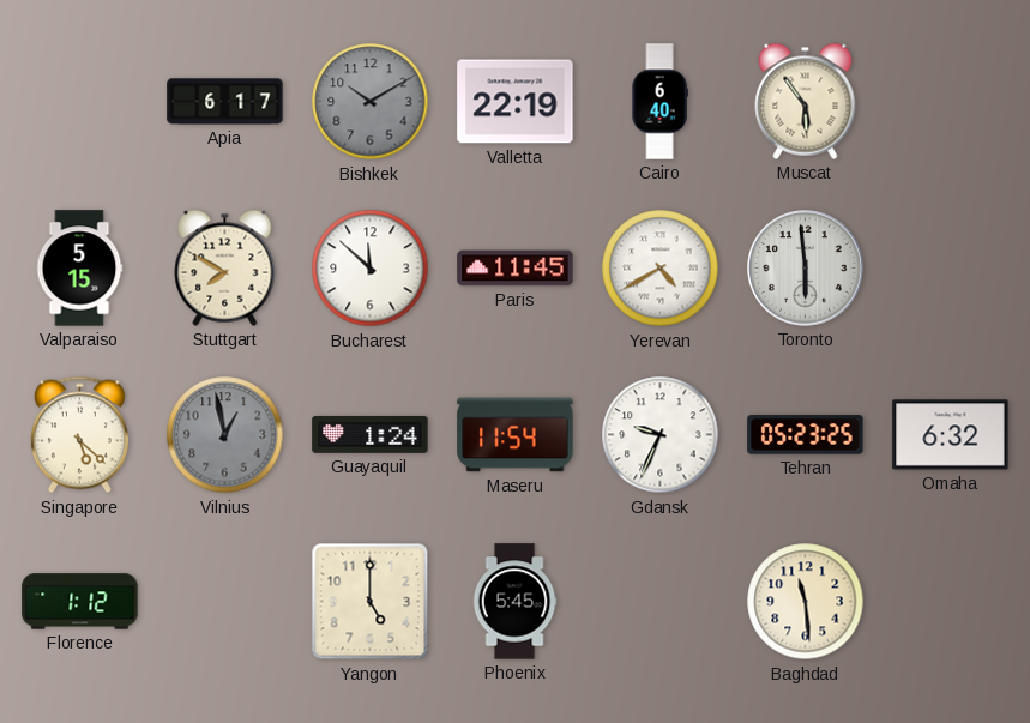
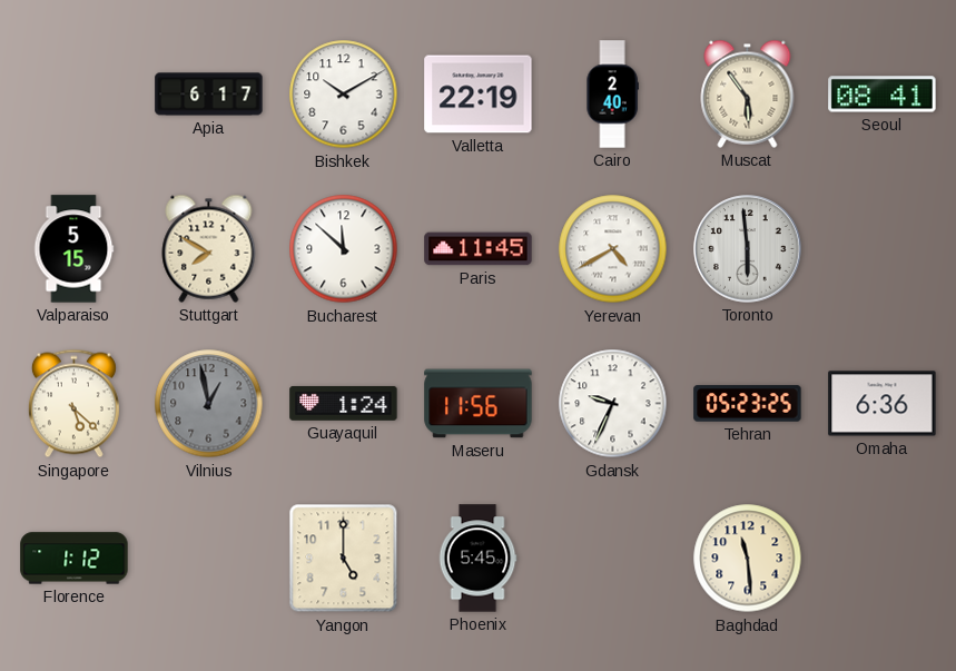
Bishkek dial: grey -> white
Cairo: 6:40 -> 2:40
Seoul: none -> 08:41
Maseru: 11:54 -> 11:56
Omaha: 6:32 -> 6:36
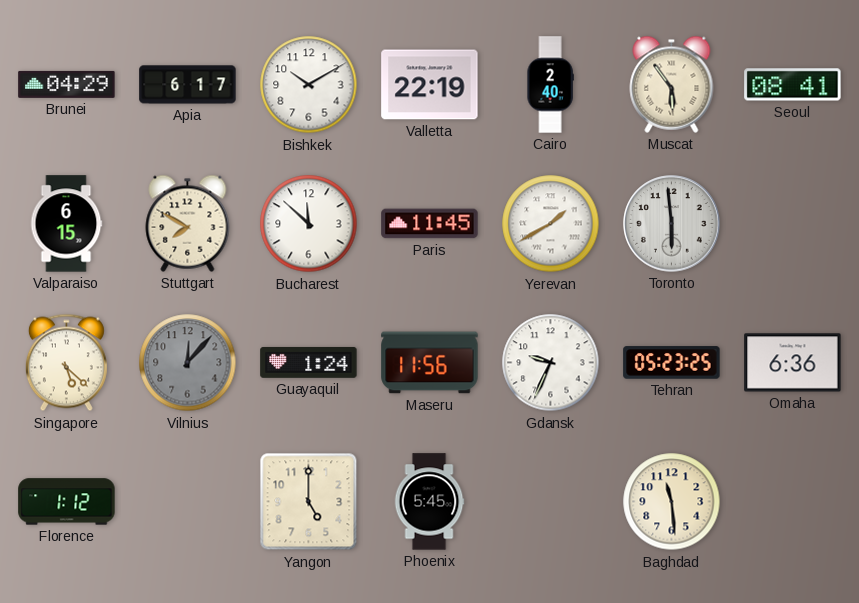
Brunei: none -> 04:29
Valparaiso: 5:15 -> 6:15
Yerevan: 4:40 -> 1:40
Vilnius: 12:58 -> 12:07
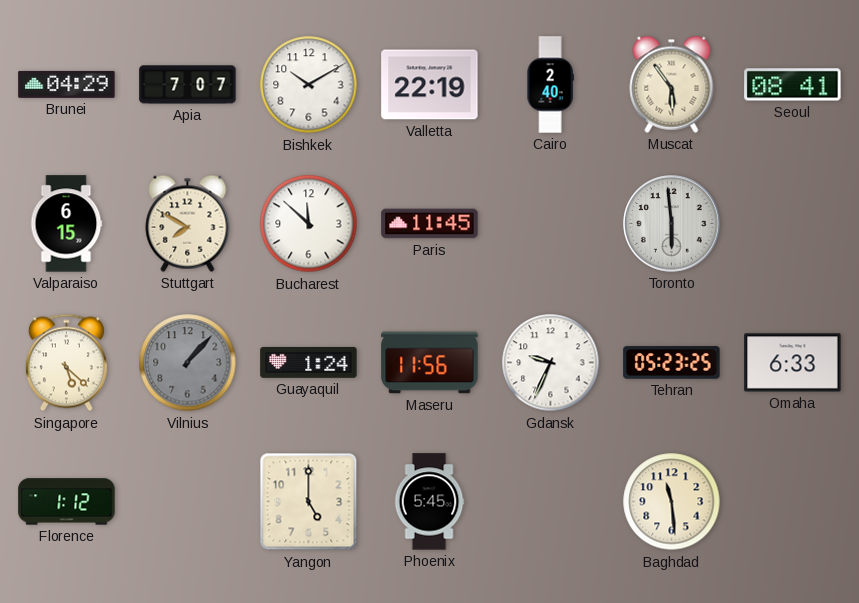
Apia: 6:17 -> 7:07
Yerevan: 1:40 -> none
Vilnius: 12:07 -> 1:07
Omaha: 6:36 -> 6:33
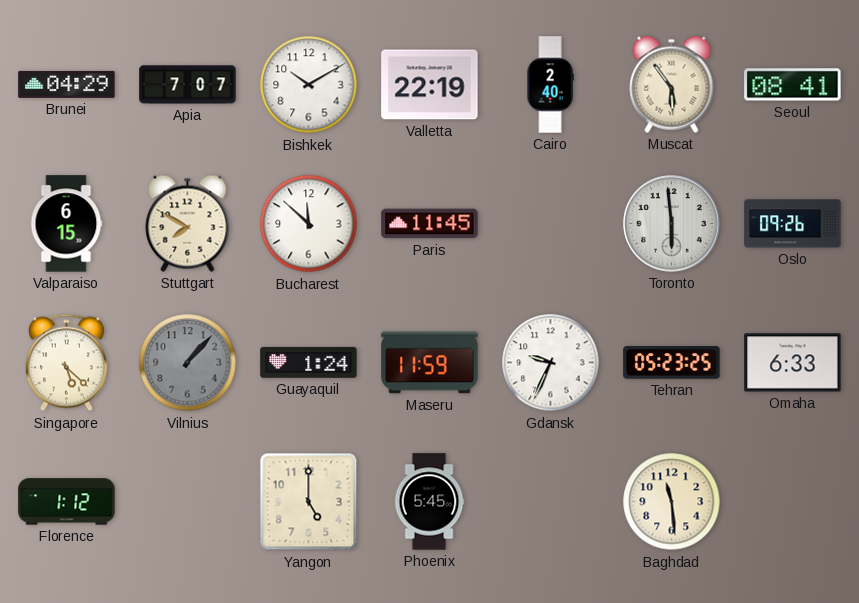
Oslo: none -> 09:26
Maseru: 11:56 -> 11:59
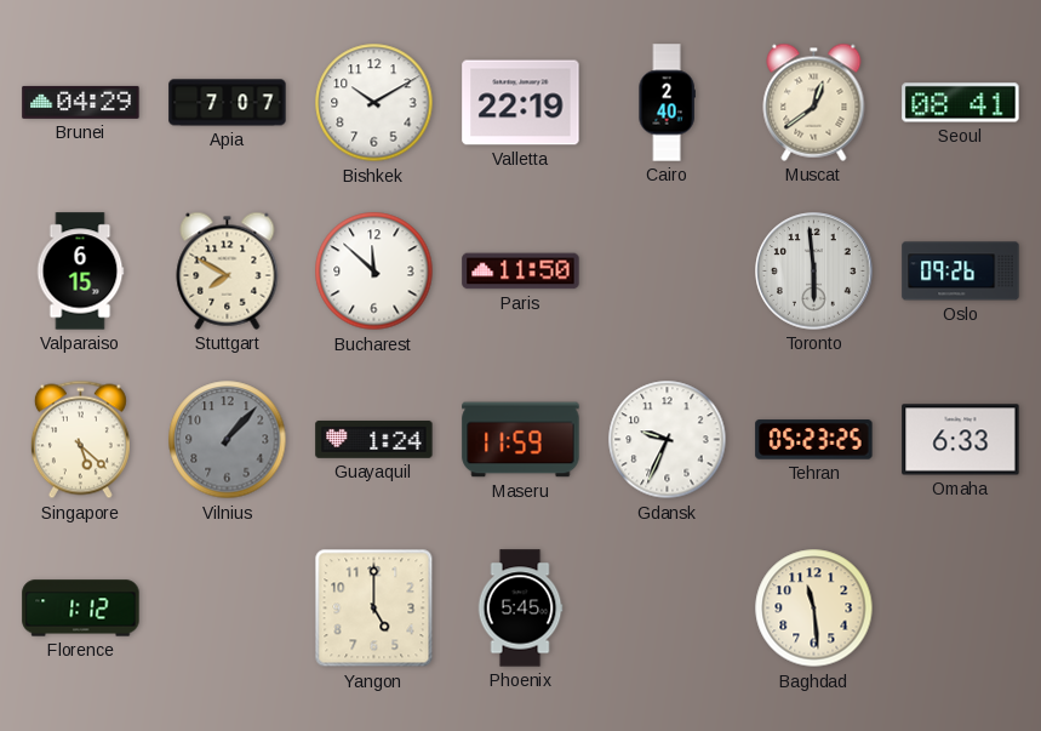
Muscat: 5:54 -> 12:39
Paris: 11:45 -> 11:50
